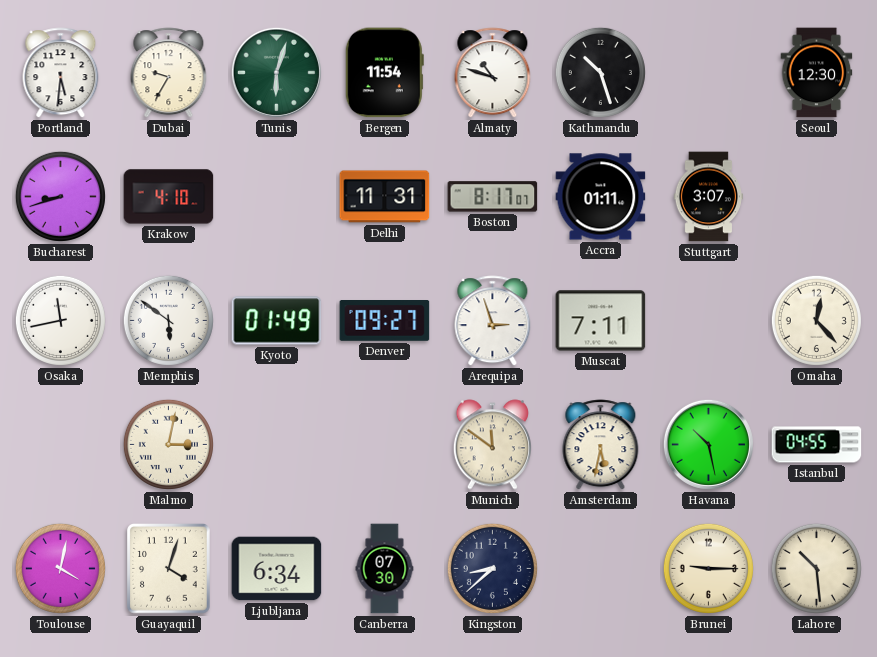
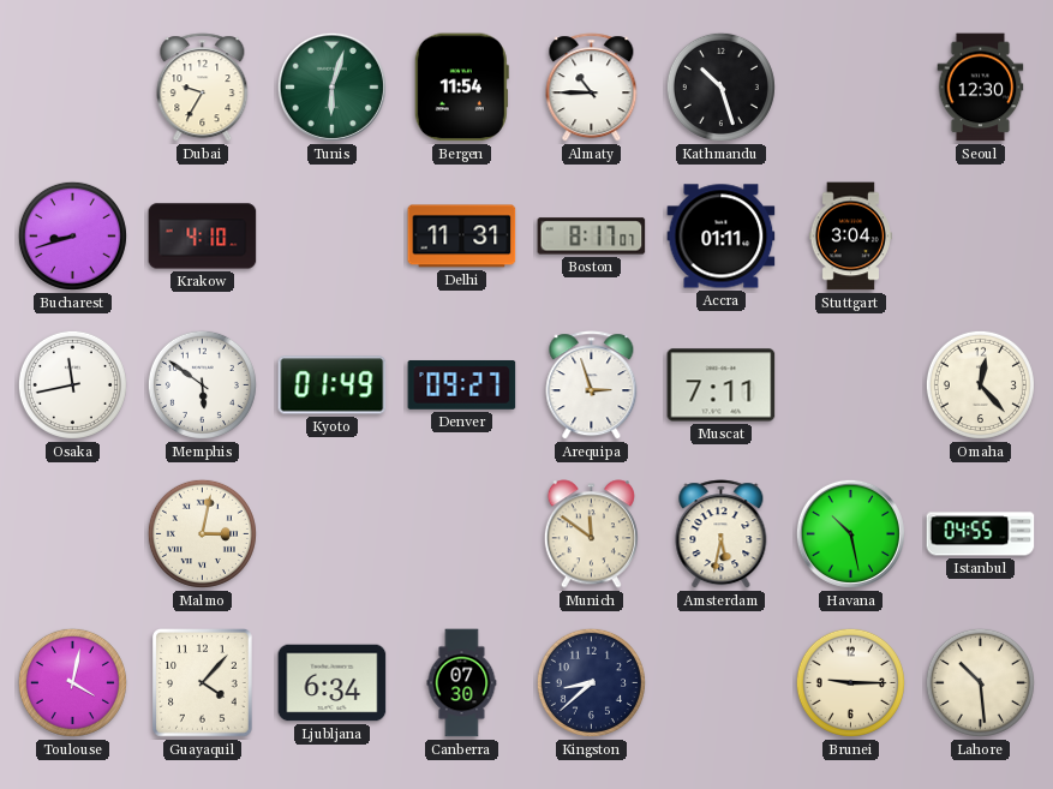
Portland: 5:31 -> none
Almaty: 10:48 -> 10:45
Stuttgart: 3:07 -> 3:04
Guayaquil: 4:03 -> 4:07
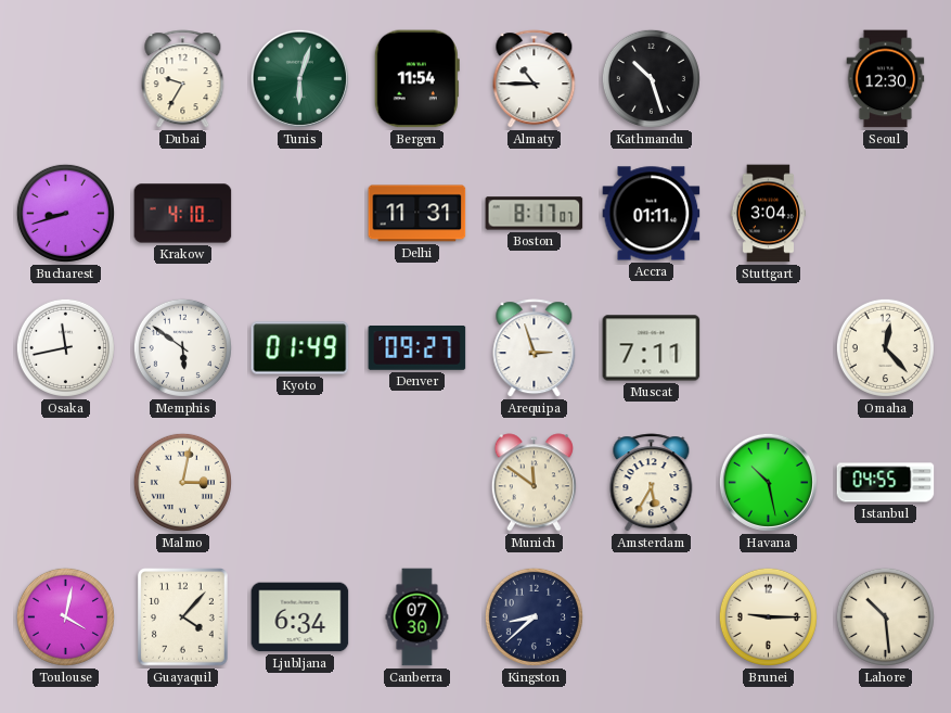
Amsterdam: 5:32 -> 5:35
